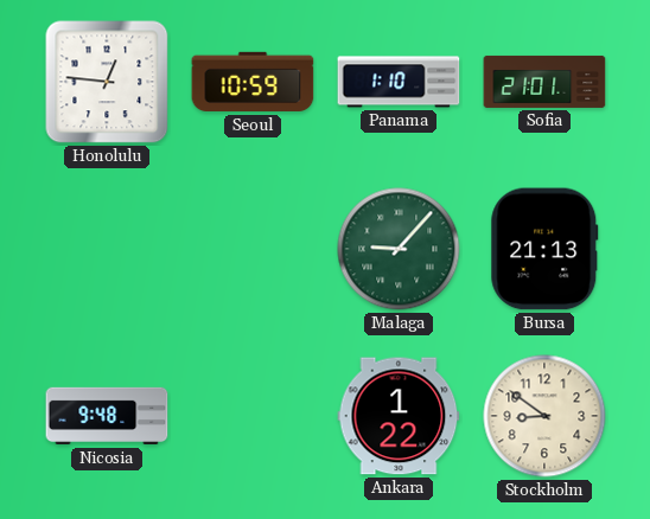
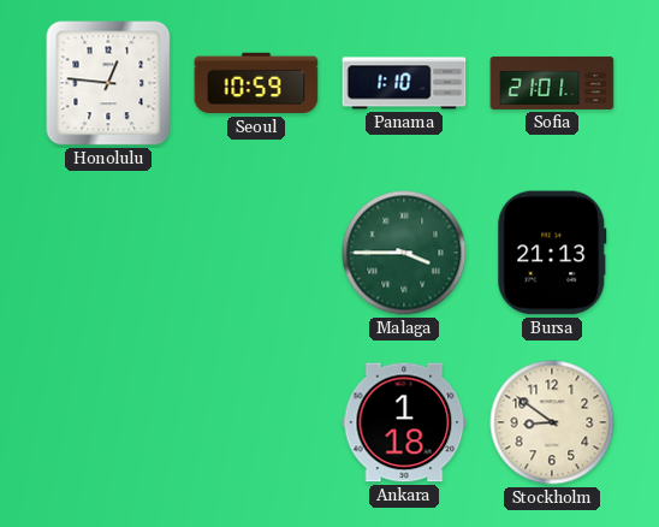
Malaga: 9:07 -> 3:45
Nicosia: 9:48 -> none
Ankara: 1:22 -> 1:18
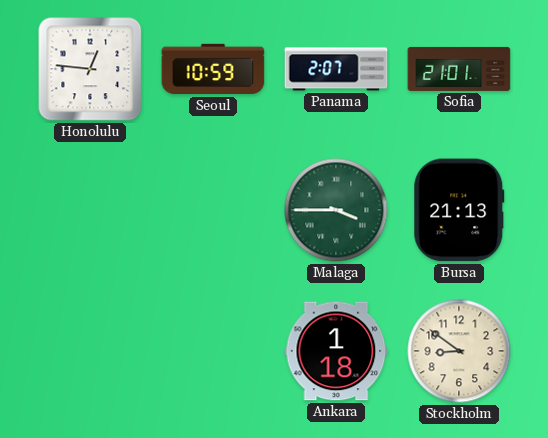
Panama: 1:10 -> 2:07
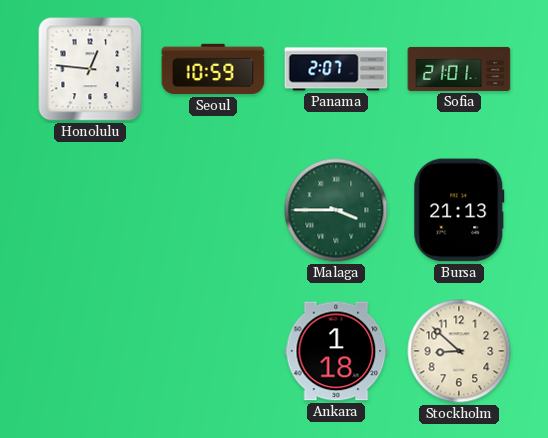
Stockholm: 8:51 -> 8:52
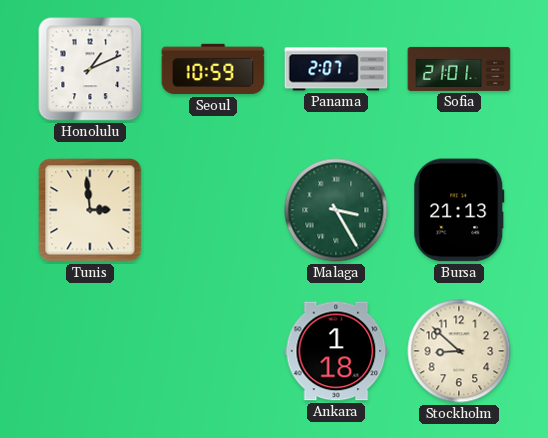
Honolulu: 12:46 -> 1:11
Tunis: none -> 2:59
Malaga: 3:45 -> 3:25
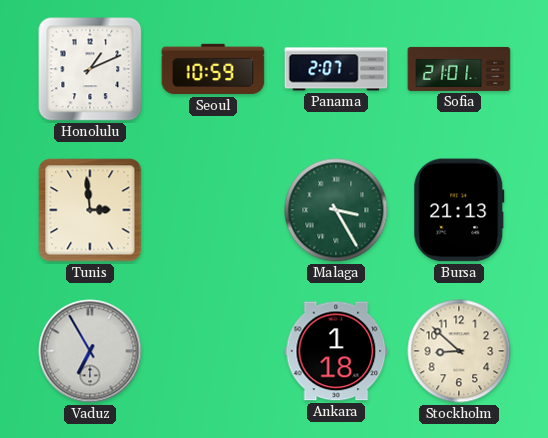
Vaduz: none -> 6:55
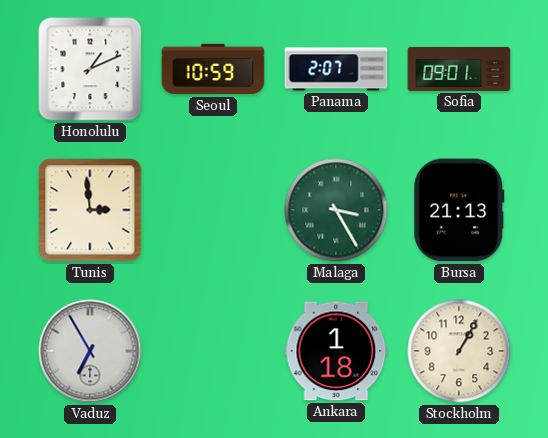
Sofia: 21:01 -> 09:01
Stockholm: 8:52 -> 1:05
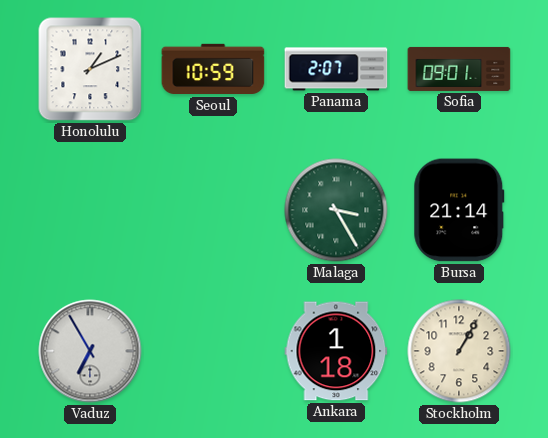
Tunis: 2:59 -> none
Bursa: 21:13 -> 21:14
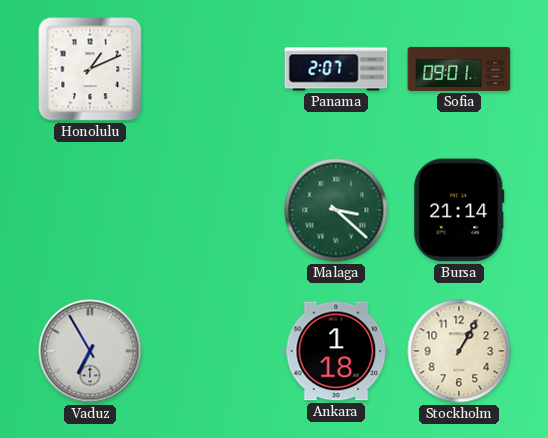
Seoul: 10:59 -> none
Malaga: 3:25 -> 3:22
